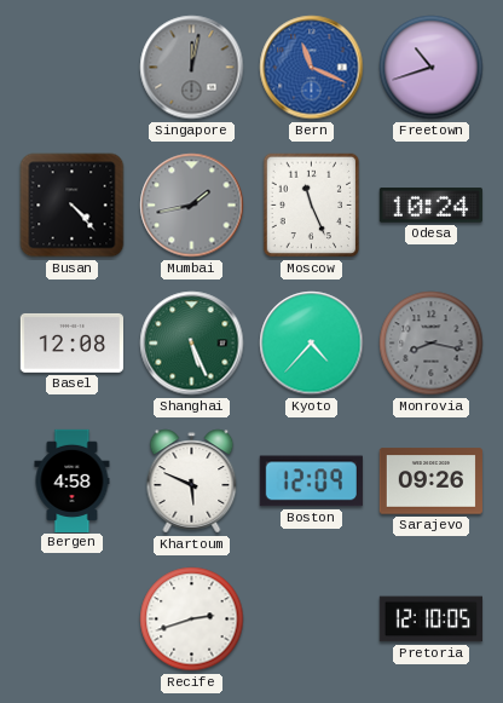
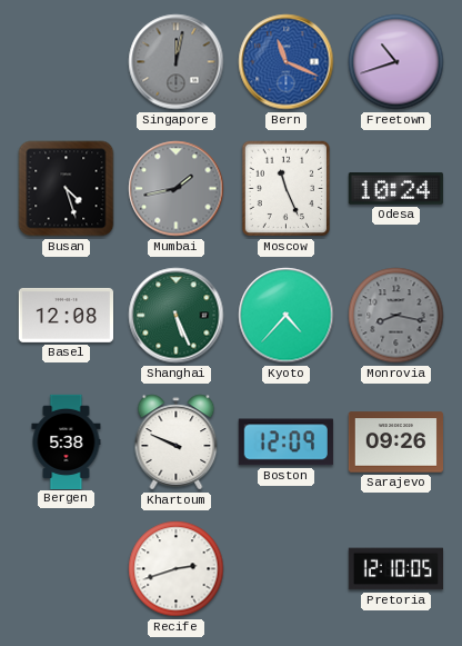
Busan: 4:23 -> 4:27
Bergen: 4:58 -> 5:38
Khartoum: 5:49 -> 9:49
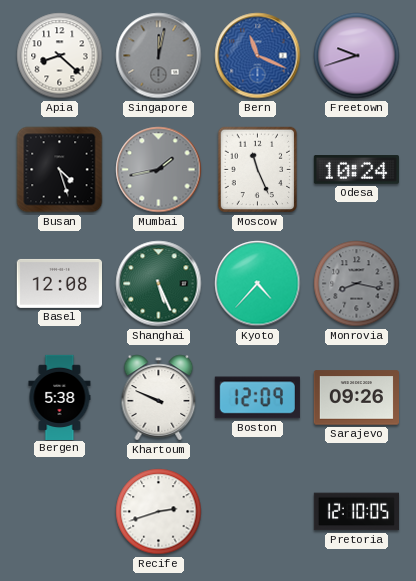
Apia: none -> 8:22
Freetown: 10:42 -> 9:42
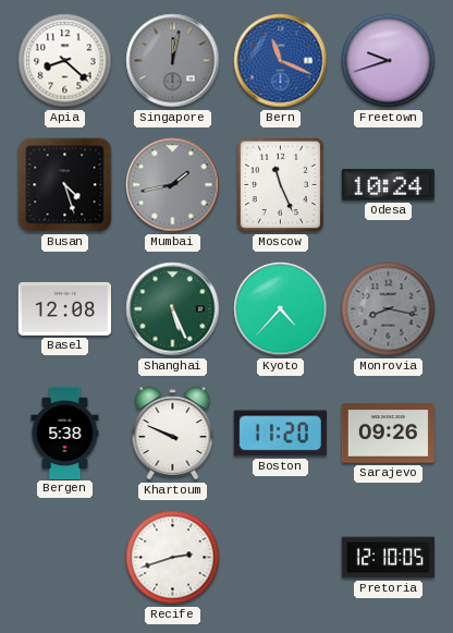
Boston: 12:09 -> 11:20
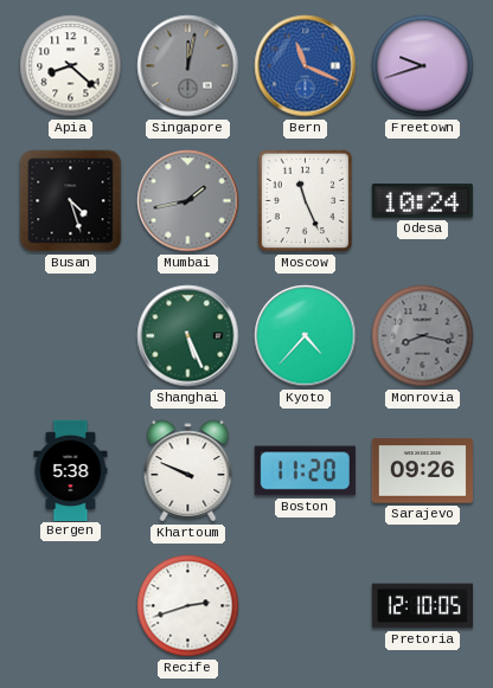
Basel: 12:08 -> none
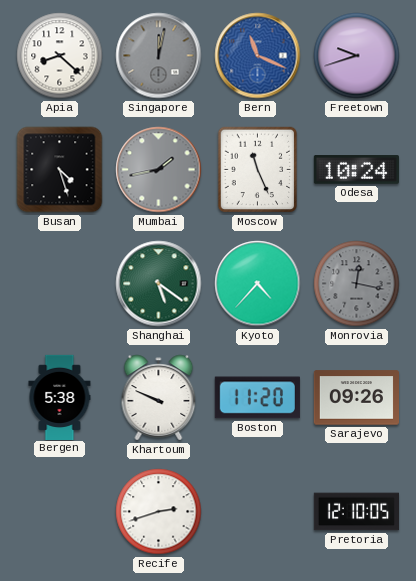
Shanghai: 5:26 -> 5:21
Monrovia: 8:17 -> 12:17
